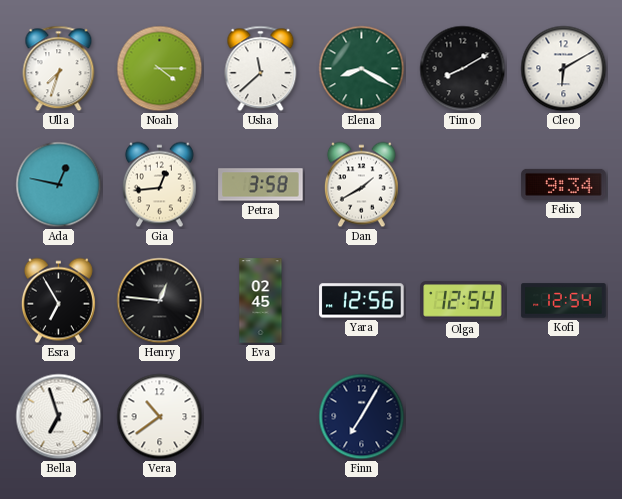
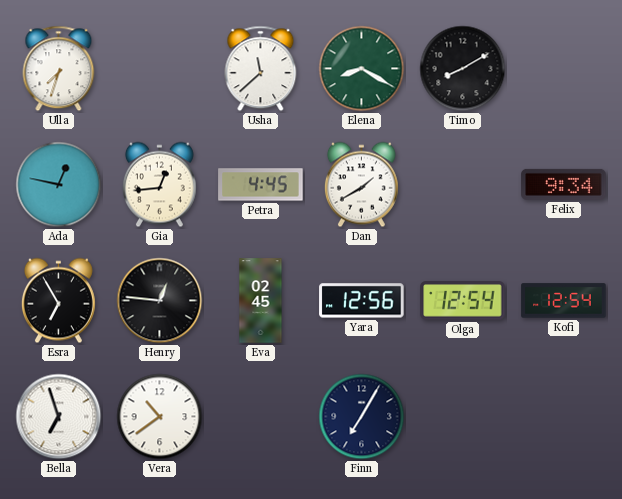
Noah: 4:15 -> none
Cleo: 6:10 -> none
Petra: 3:58 -> 4:45
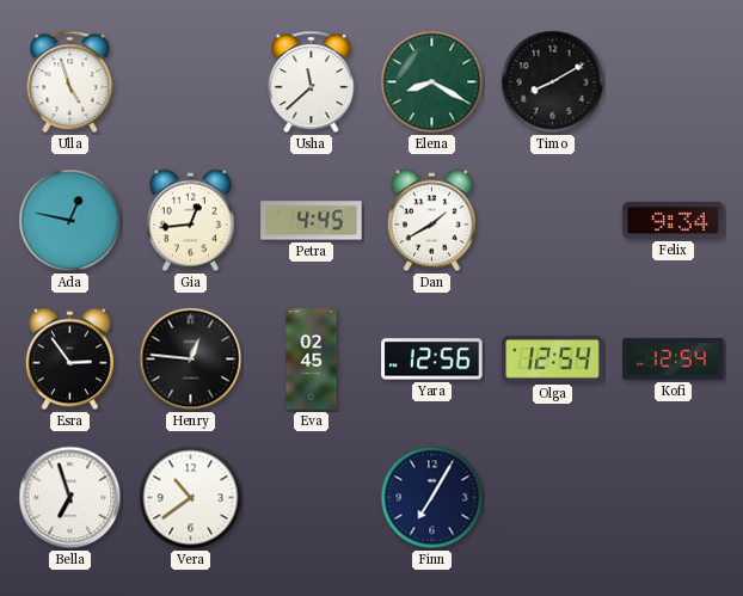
Ulla: 7:33 -> 4:57
Esra: 6:55 -> 2:54
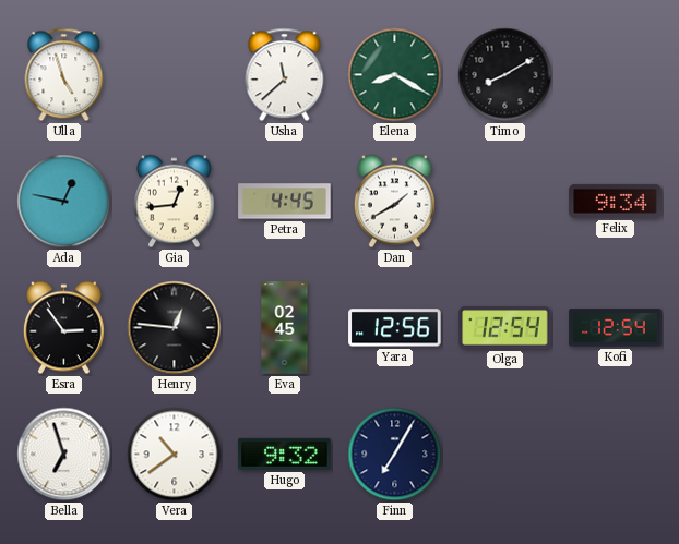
Hugo: none -> 9:32
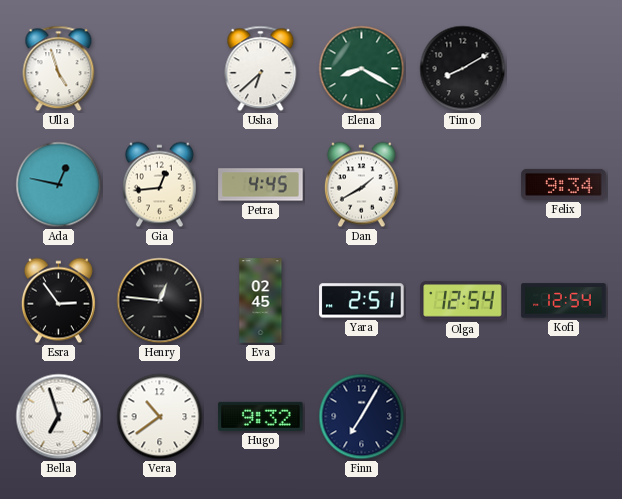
Usha: 11:38 -> 6:38
Yara: 12:56 -> 2:51
